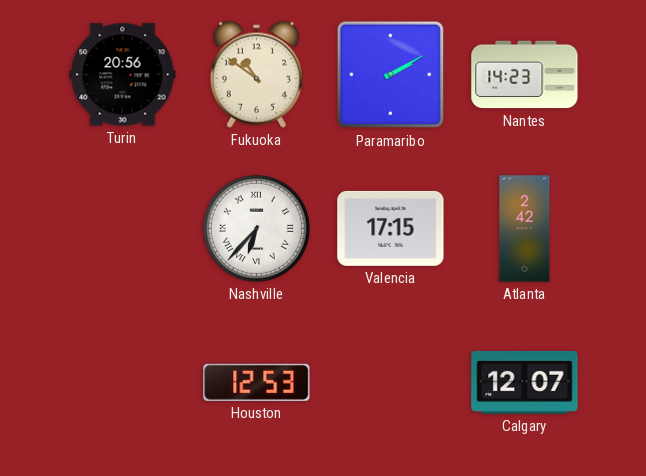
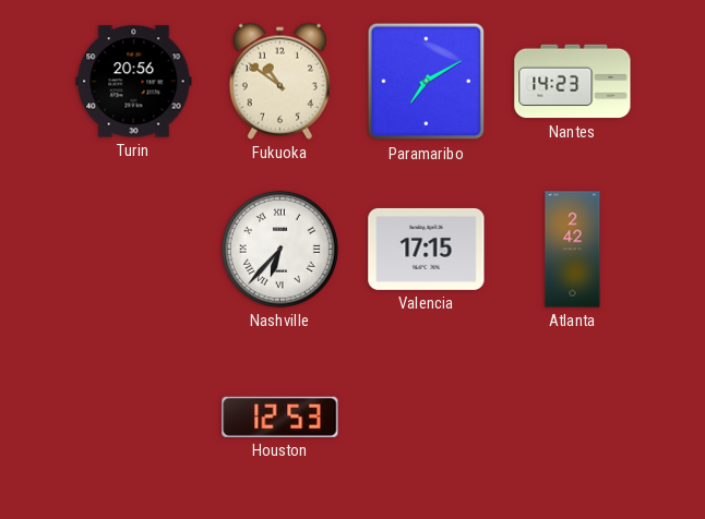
Paramaribo: 2:10 -> 7:10
Calgary: 12:07 -> none
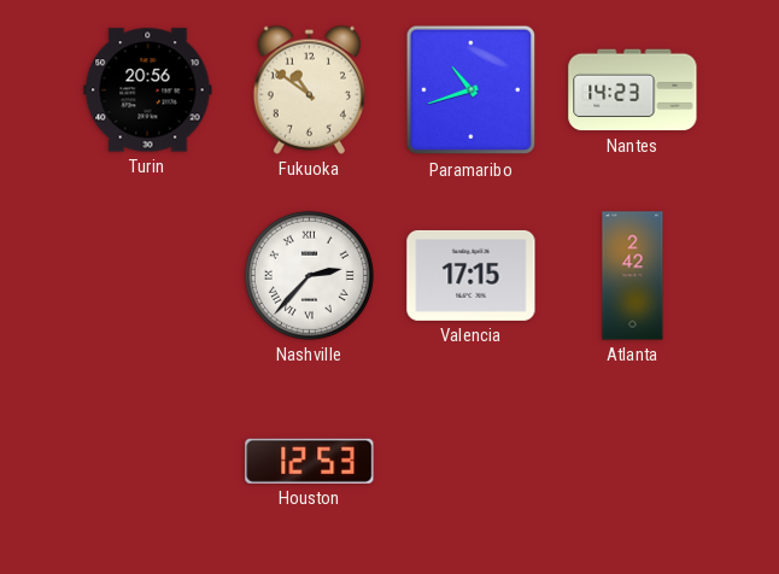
Paramaribo: 7:10 -> 10:42
Nashville: 6:37 -> 2:37
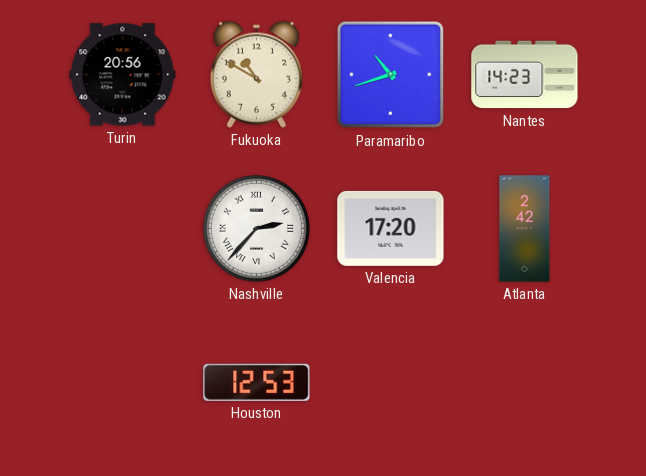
Fukuoka: 10:51 -> 10:50
Valencia: 17:15 -> 17:20
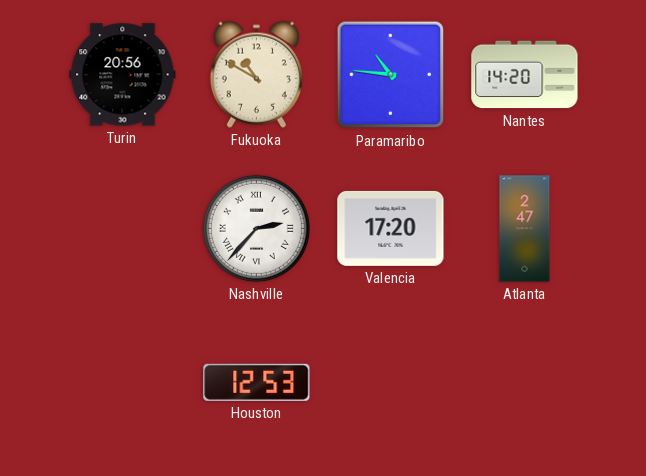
Paramaribo: 10:42 -> 10:46
Nantes: 14:23 -> 14:20
Atlanta: 2:42 -> 2:47
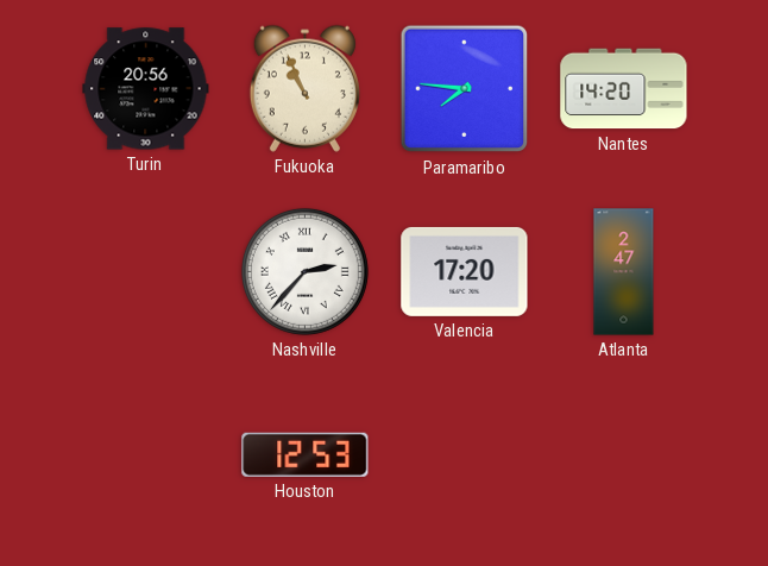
Fukuoka: 10:50 -> 10:56
Paramaribo: 10:46 -> 7:46
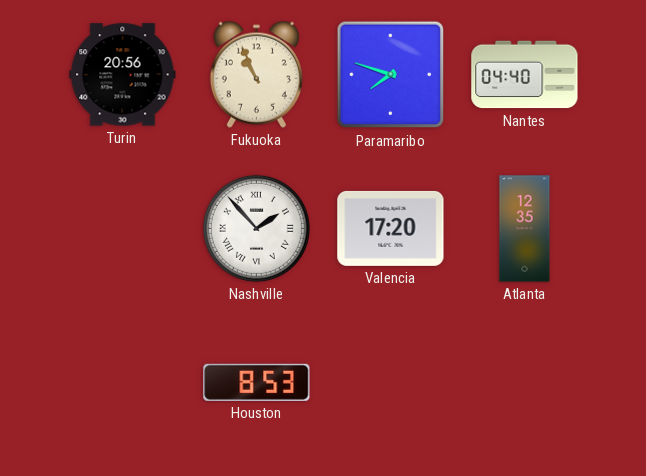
Paramaribo: 7:46 -> 7:48
Nantes: 14:20 -> 04:40
Nashville: 2:37 -> 1:53
Atlanta: 2:47 -> 12:35
Houston: 12:53 -> 8:53
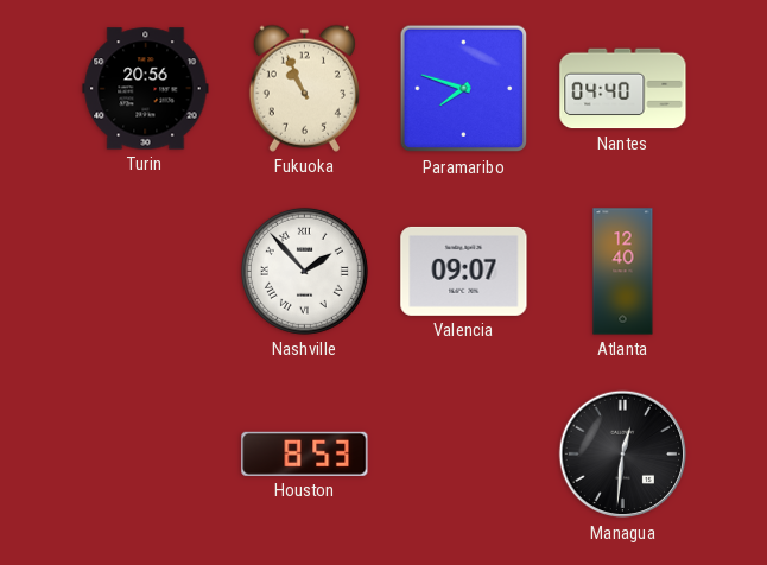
Valencia: 17:20 -> 09:07
Atlanta: 12:35 -> 12:40
Managua: none -> 12:31
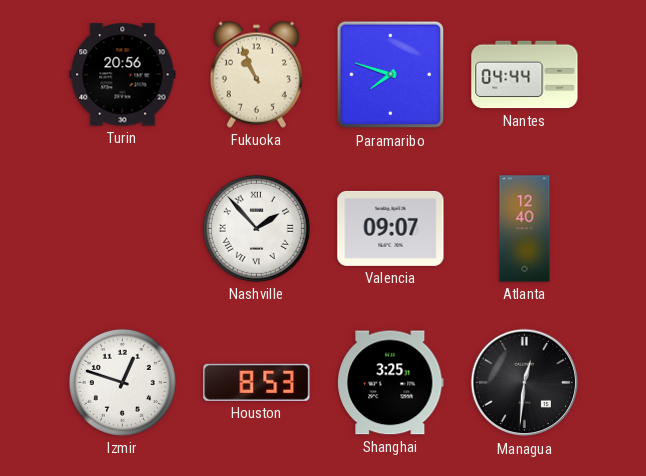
Nantes: 04:40 -> 04:44
Izmir: none -> 12:48
Shanghai: none -> 3:25
